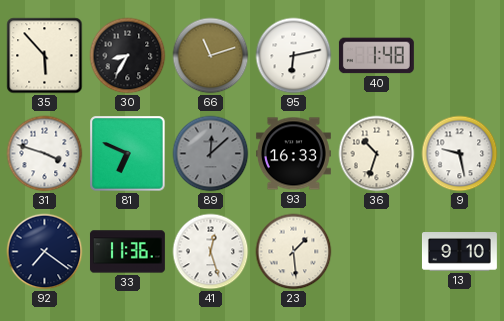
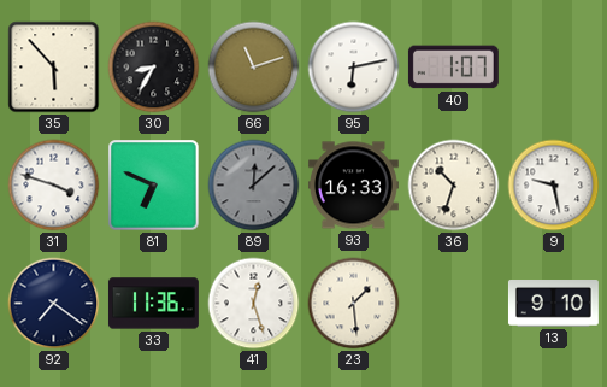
40: 1:48 -> 1:07
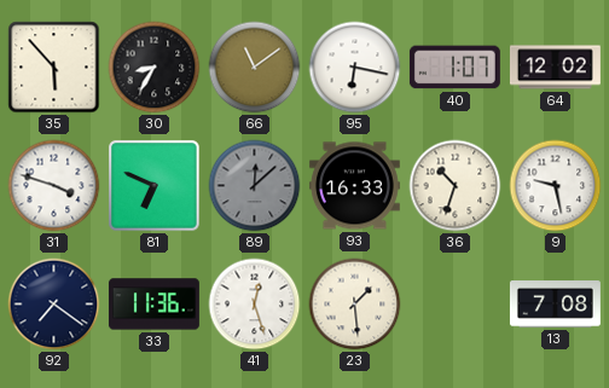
66: 11:12 -> 11:09
95: 6:13 -> 6:17
64: none -> 12:02
13: 9:10 -> 7:08
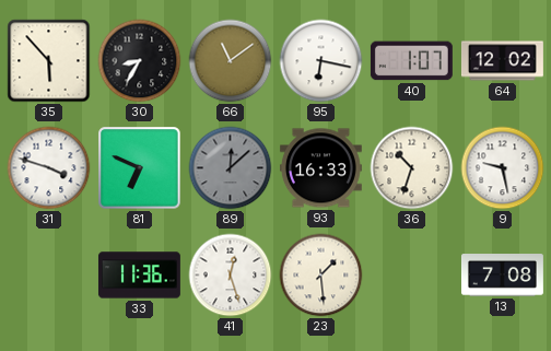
92: 7:21 -> none
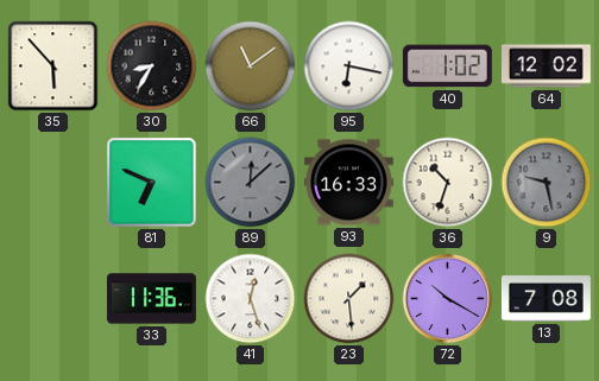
40: 1:07 -> 1:02
31: 3:48 -> none
9 dial: white -> grey
72: none -> 10:20
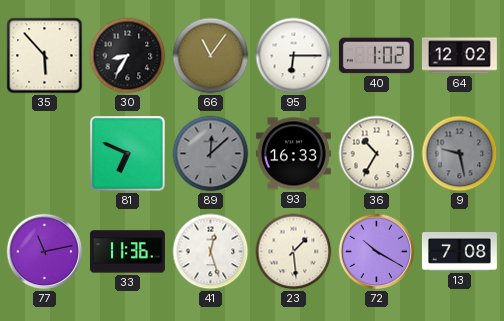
66: 11:09 -> 11:06
95: 6:17 -> 6:15
36: 10:33 -> 10:35
77: none -> 11:13
